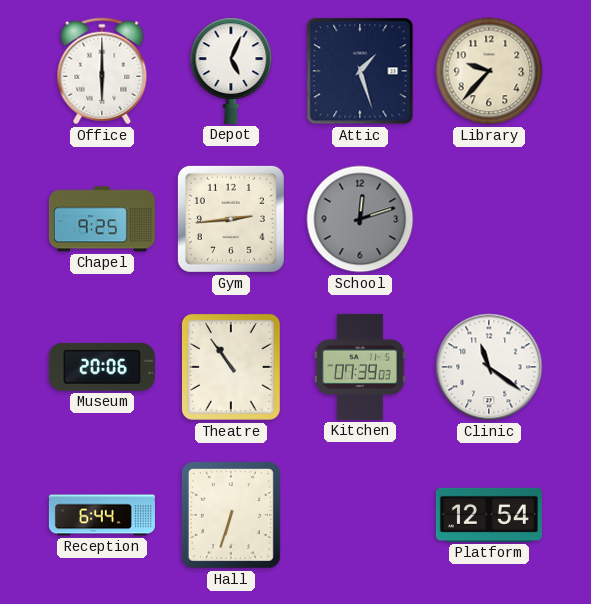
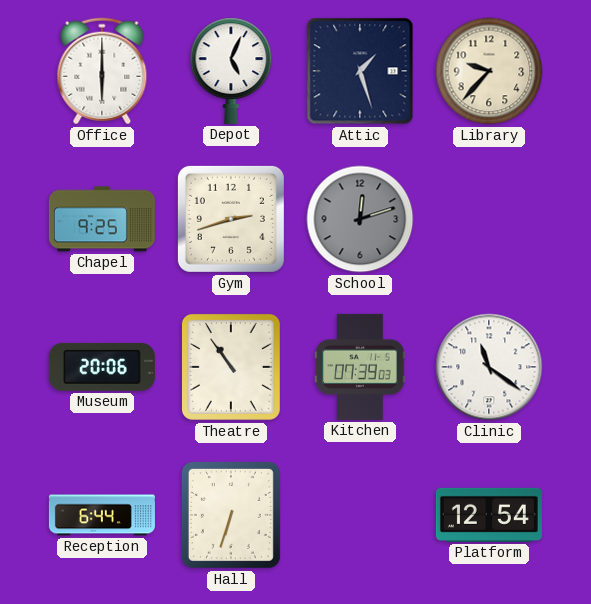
Gym: 2:44 -> 2:42
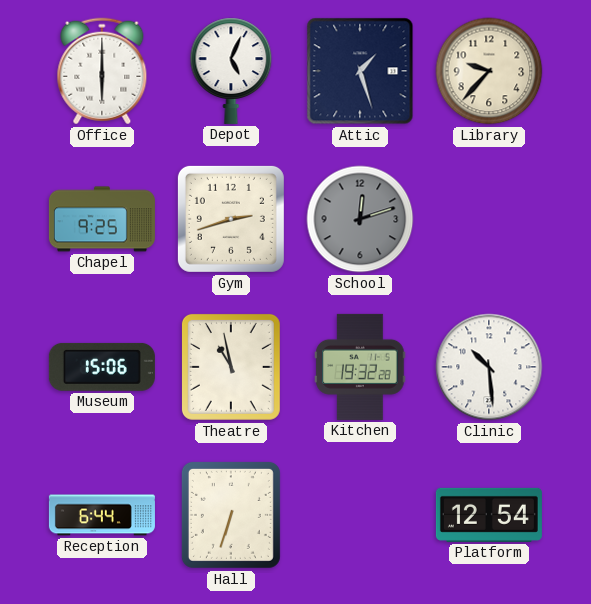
Museum: 20:06 -> 15:06
Theatre: 10:54 -> 10:58
Kitchen: 07:39 -> 19:32
Clinic: 11:21 -> 10:29
